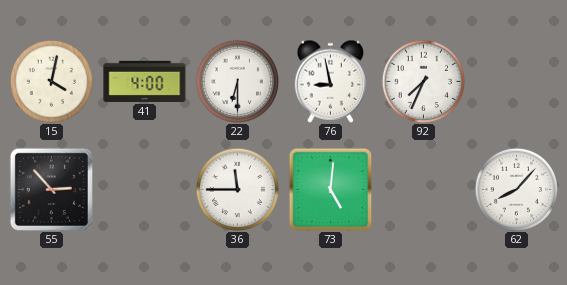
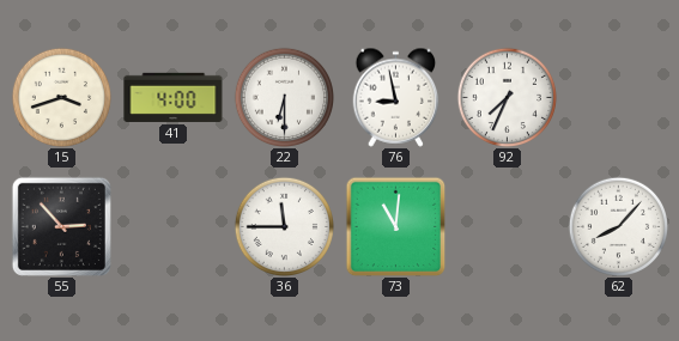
15: 4:02 -> 3:42
73: 5:01 -> 11:01
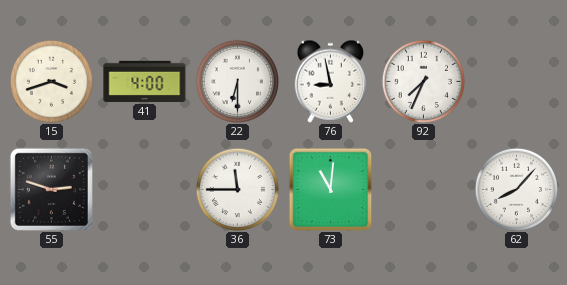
55: 2:53 -> 2:48
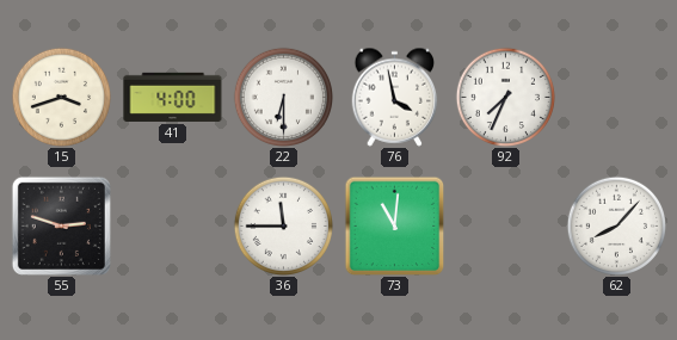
76: 8:58 -> 3:58
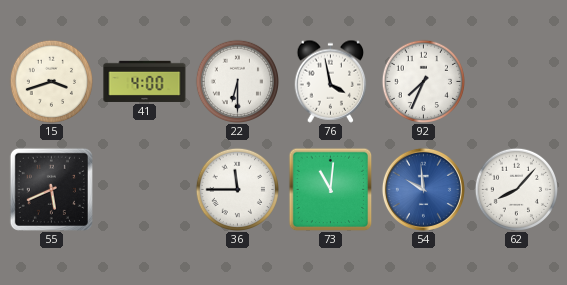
55: 2:48 -> 5:41
54: none -> 9:59
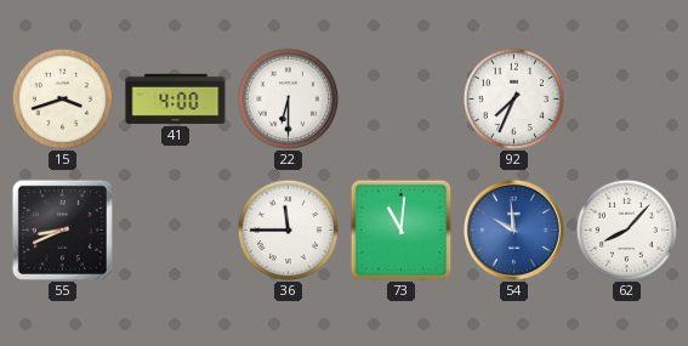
76: 3:58 -> none
55: 5:41 -> 8:41
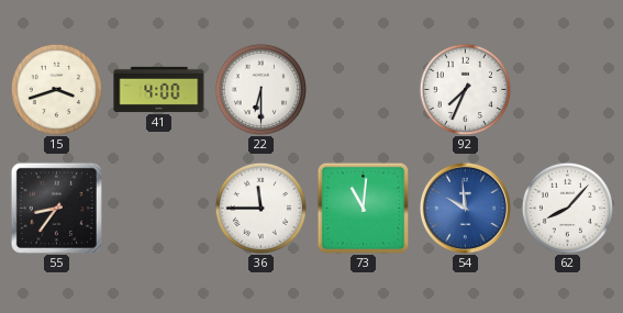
55: 8:41 -> 8:36
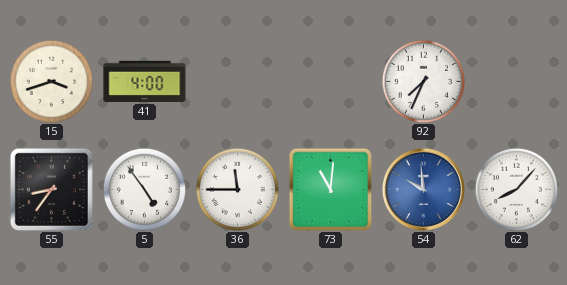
22: 6:30 -> none
5: none -> 4:54
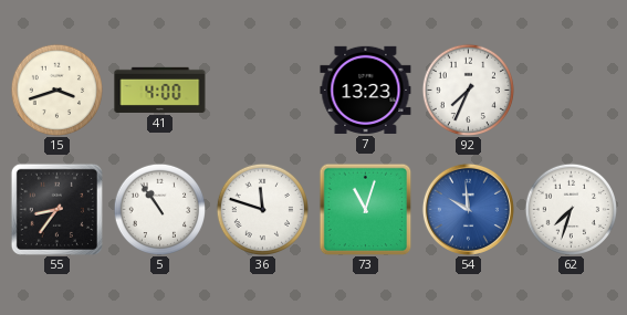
7: none -> 13:23
5: 4:54 -> 10:54
36: 11:45 -> 11:48
73: 11:01 -> 11:03
62: 8:07 -> 7:33
